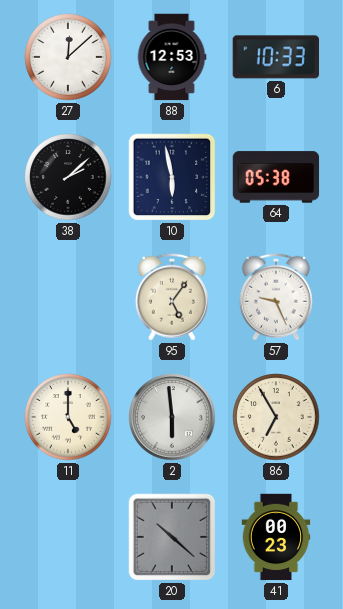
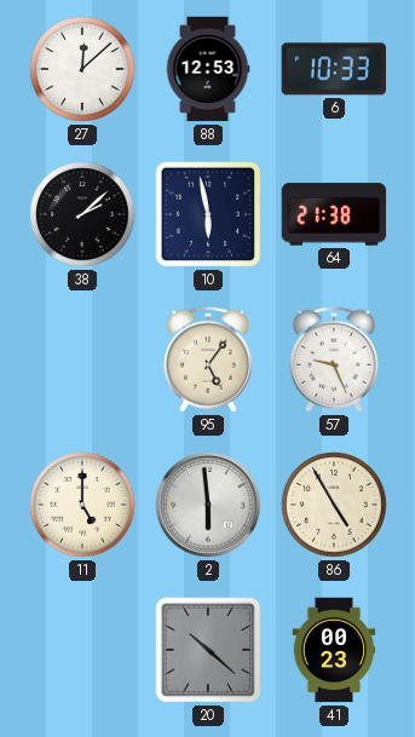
64: 05:38 -> 21:38
86: 6:55 -> 4:55
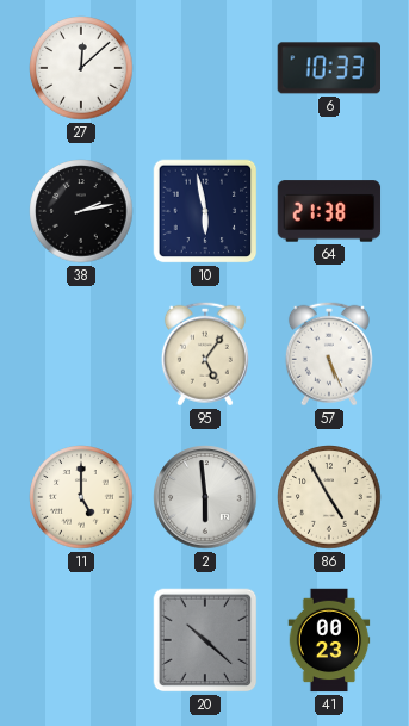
88: 12:53 -> none
38: 2:08 -> 2:13
57: 9:26 -> 5:26
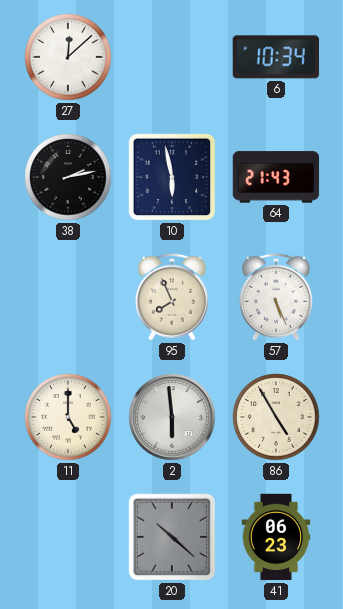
6: 10:33 -> 10:34
64: 21:38 -> 21:43
95: 5:06 -> 7:56
41: 00:23 -> 06:23
